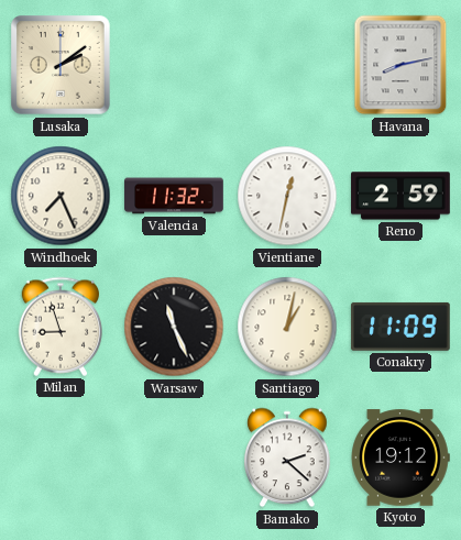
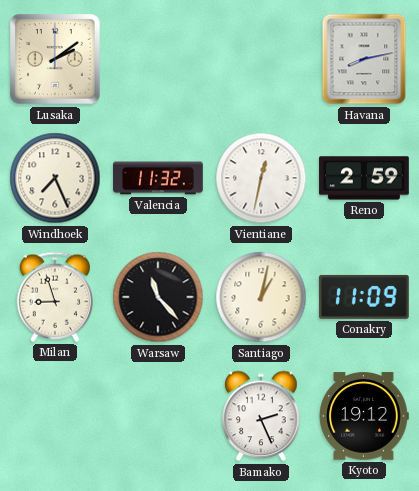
Warsaw: 11:26 -> 11:23
Bamako: 2:22 -> 2:26
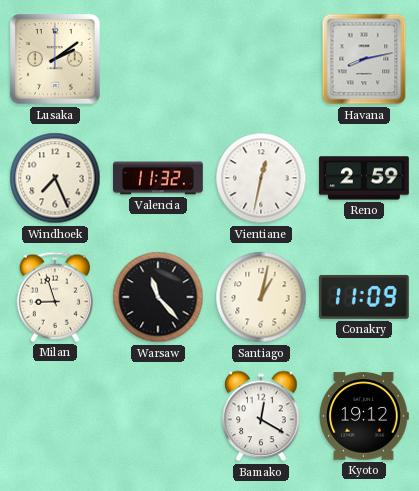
Bamako: 2:26 -> 12:20
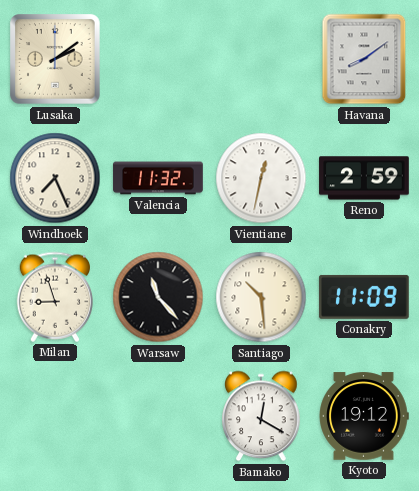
Havana: 8:13 -> 8:09
Santiago: 1:02 -> 10:29
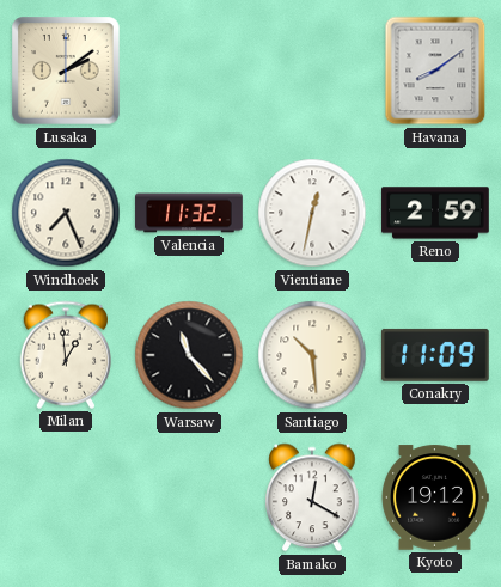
Milan: 8:57 -> 12:59
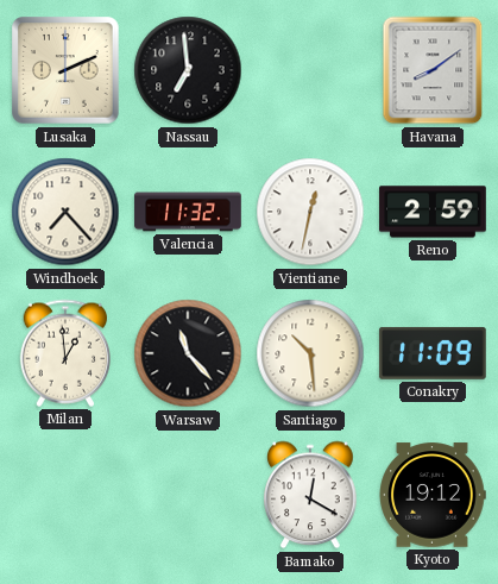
Lusaka: 2:09 -> 2:11
Nassau: none -> 6:59
Windhoek: 7:26 -> 7:23
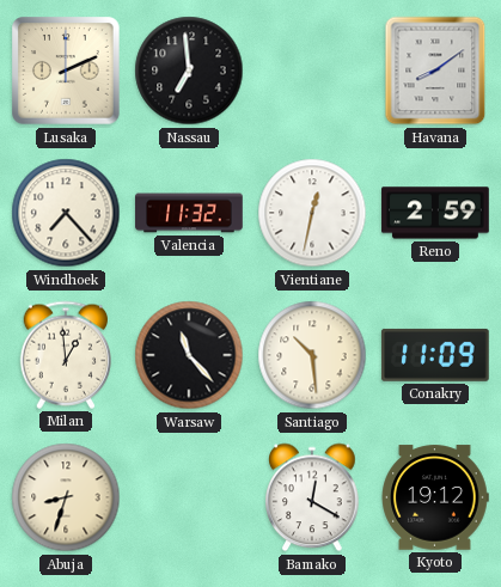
Abuja: none -> 8:33
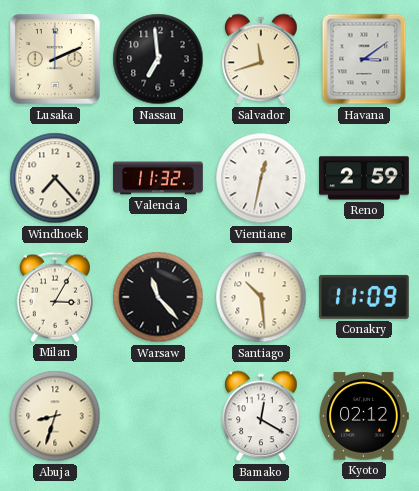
Salvador: none -> 11:42
Havana: 8:09 -> 3:09
Milan: 12:59 -> 3:05
Kyoto: 19:12 -> 02:12
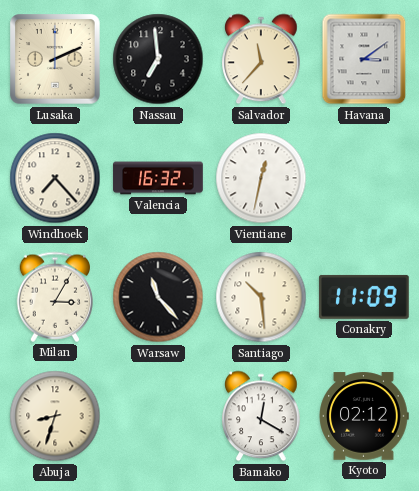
Salvador: 11:42 -> 11:37
Valencia: 11:32 -> 16:32
Reno: 2:59 -> none
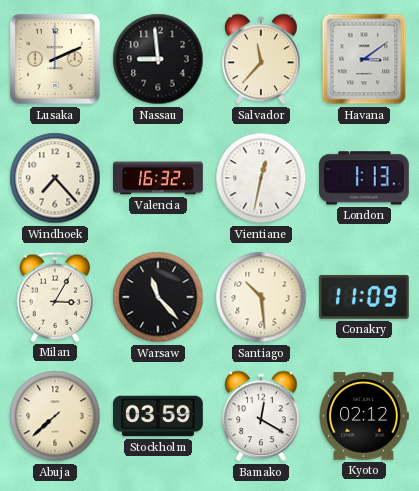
Nassau: 6:59 -> 8:59
London: none -> 1:13
Abuja: 8:33 -> 7:38
Stockholm: none -> 03:59
